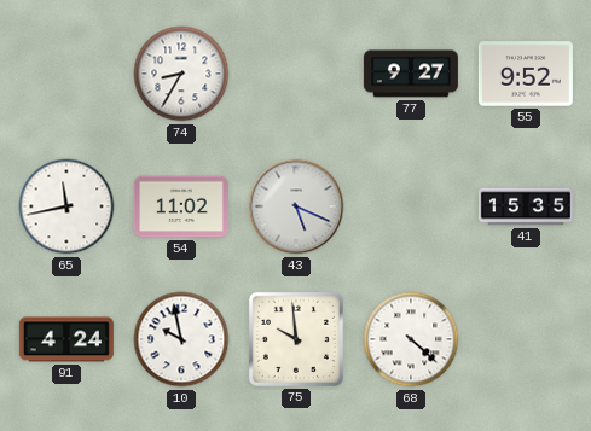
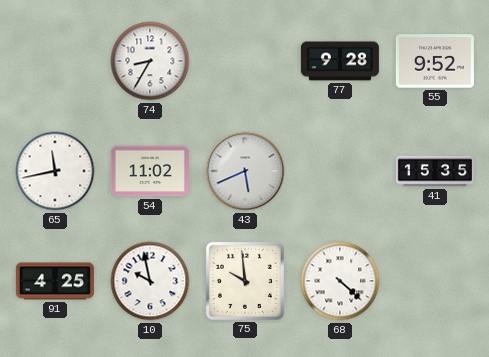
77: 9:27 -> 9:28
43: 5:19 -> 5:41
91: 4:24 -> 4:25
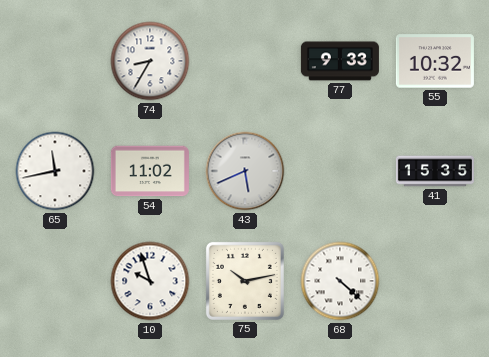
77: 9:28 -> 9:33
55: 9:52 -> 10:32
91: 4:25 -> none
10: 9:58 -> 9:57
75: 9:59 -> 10:13
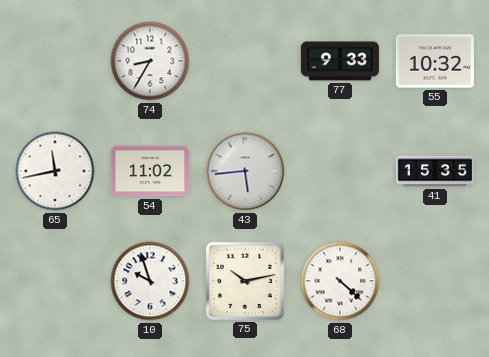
43: 5:41 -> 5:44
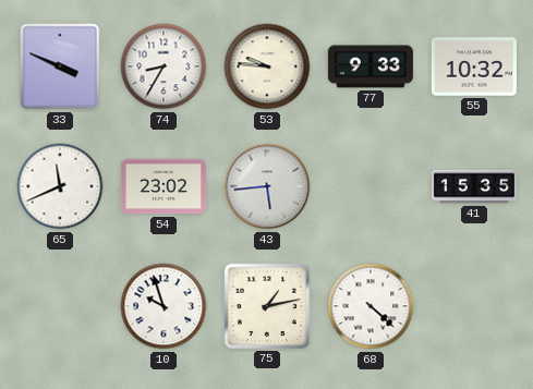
33: none -> 3:49
53: none -> 9:46
65: 11:43 -> 11:41
54: 11:02 -> 23:02
75: 10:13 -> 1:13
